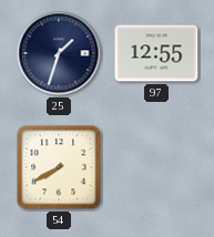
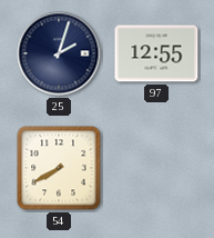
25: 1:33 -> 2:03
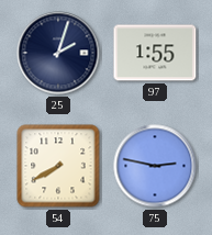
97: 12:55 -> 1:55
75: none -> 2:47
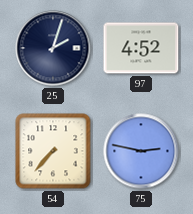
97: 1:55 -> 4:52
54: 7:40 -> 7:37
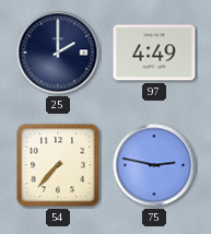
25: 2:03 -> 2:00
97: 4:52 -> 4:49
